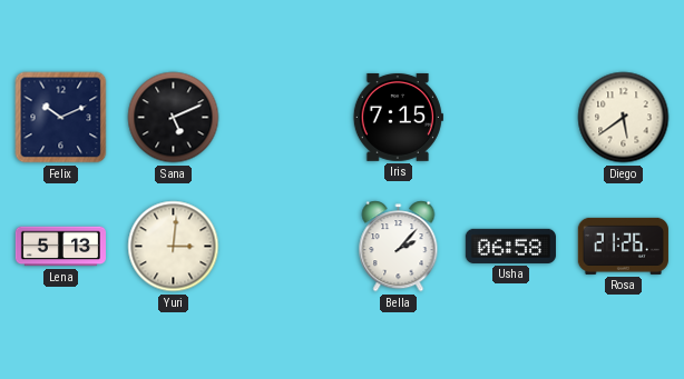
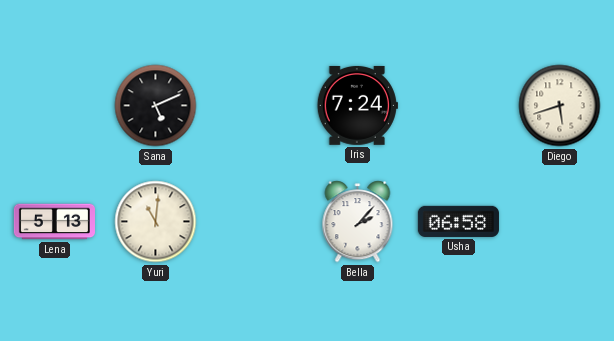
Felix: 10:11 -> none
Iris: 7:15 -> 7:24
Diego: 5:39 -> 5:42
Yuri: 3:01 -> 11:01
Rosa: 21:26 -> none
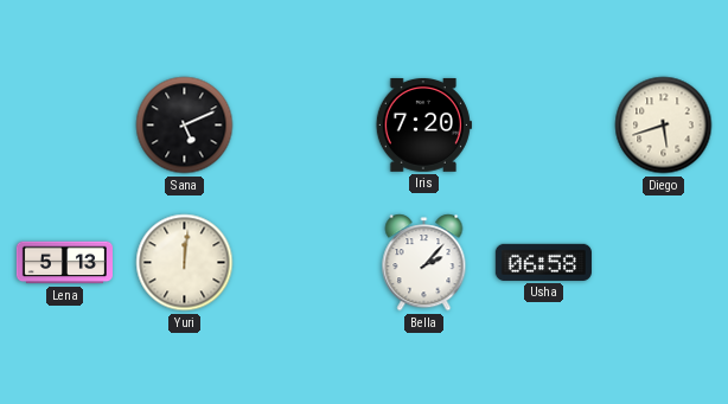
Iris: 7:24 -> 7:20
Yuri: 11:01 -> 12:01
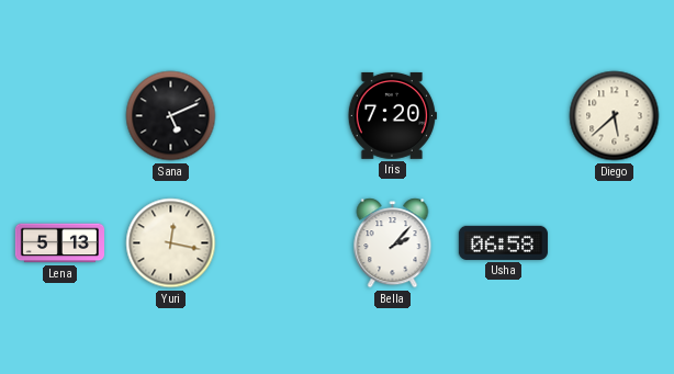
Diego: 5:42 -> 5:38
Yuri: 12:01 -> 12:17
